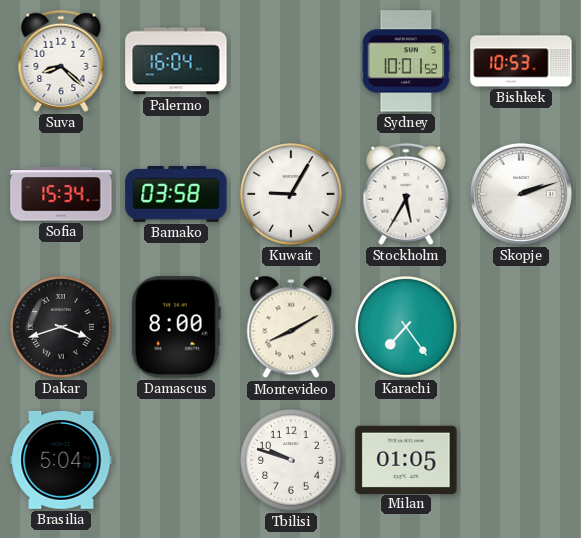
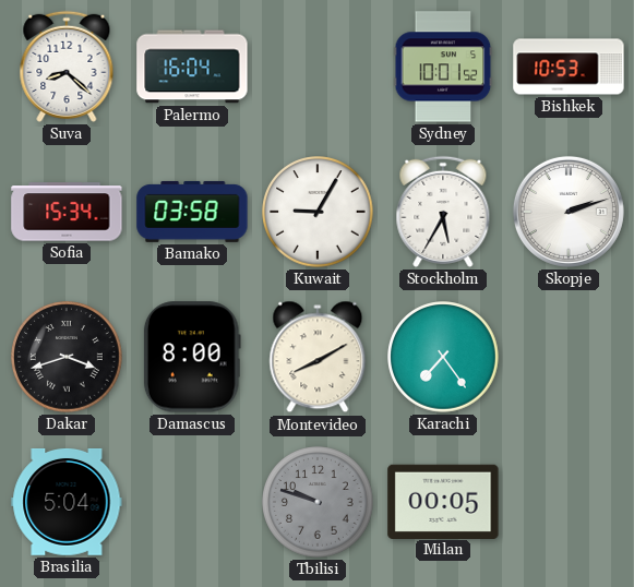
Tbilisi dial: white -> grey
Milan: 01:05 -> 00:05
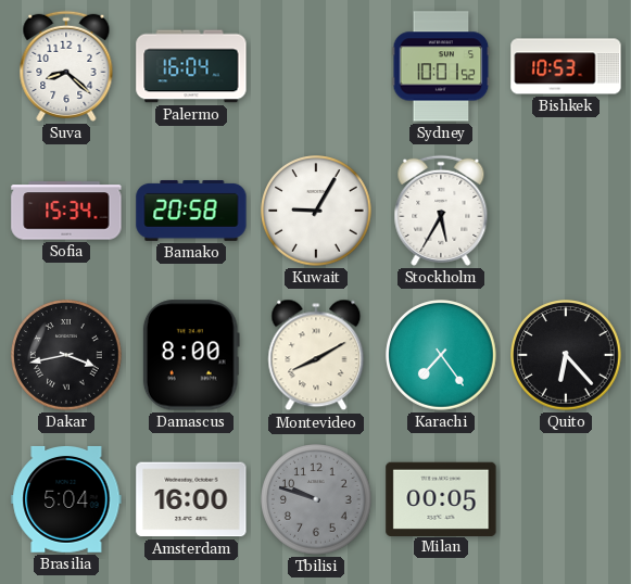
Bamako: 03:58 -> 20:58
Skopje: 2:12 -> none
Dakar: 3:42 -> 3:43
Quito: none -> 6:23
Amsterdam: none -> 16:00
